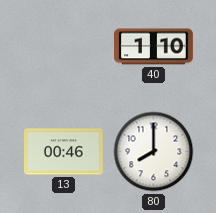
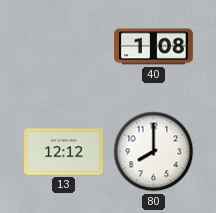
40: 1:10 -> 1:08
13: 00:46 -> 12:12
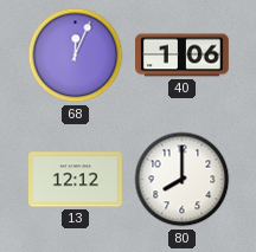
68: none -> 12:04
40: 1:08 -> 1:06
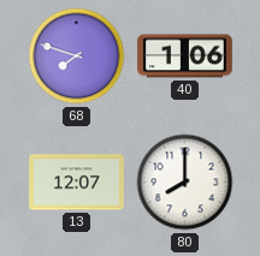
68: 12:04 -> 7:48
13: 12:12 -> 12:07
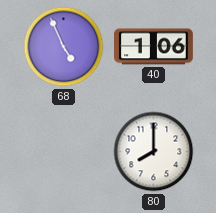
68: 7:48 -> 4:56
13: 12:07 -> none
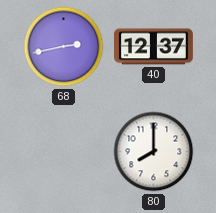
68: 4:56 -> 2:43
40: 1:06 -> 12:37
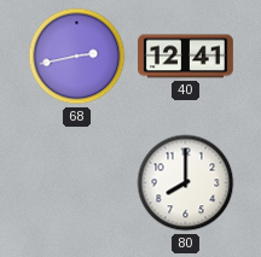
40: 12:37 -> 12:41
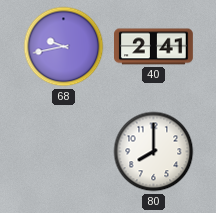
68: 2:43 -> 9:43
40: 12:41 -> 2:41
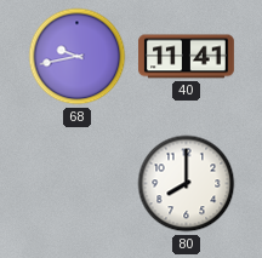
40: 2:41 -> 11:41
